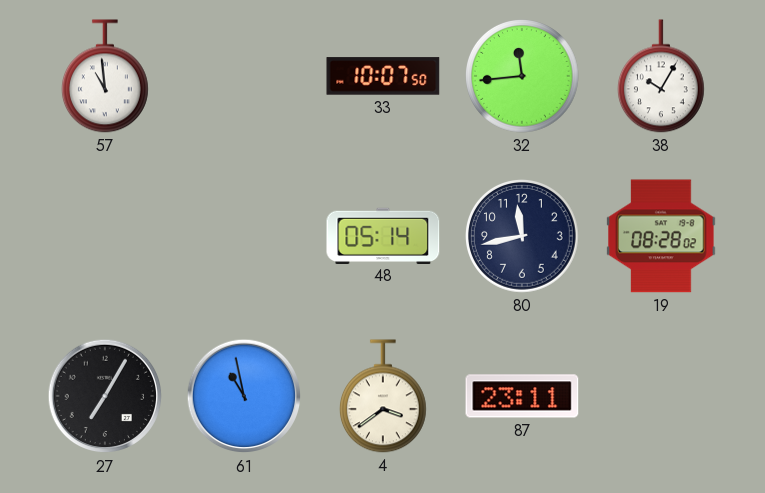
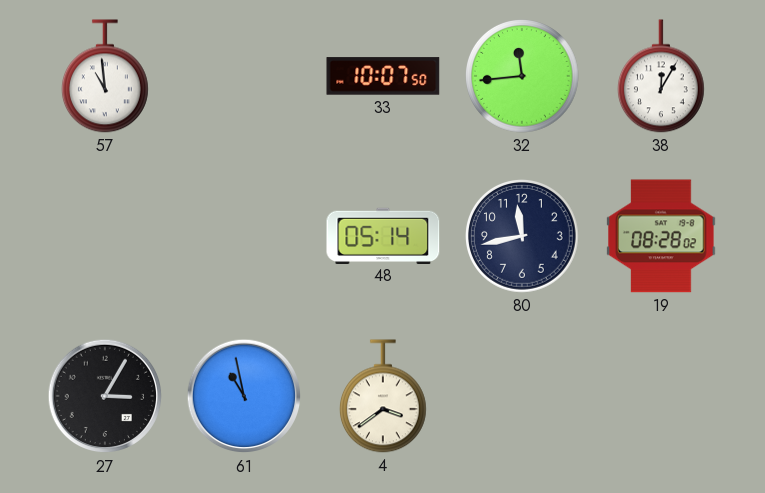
38: 10:05 -> 12:05
27: 7:05 -> 3:05
87: 23:11 -> none
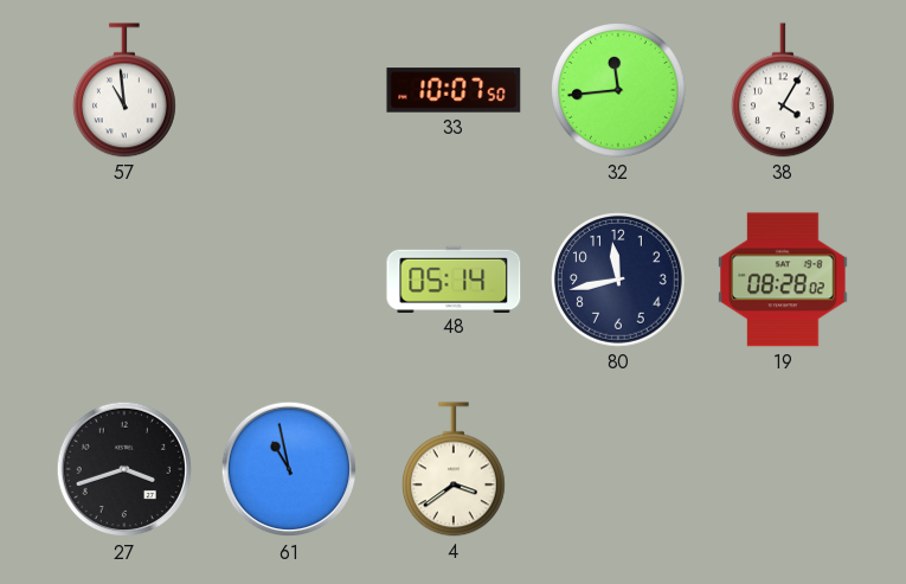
38: 12:05 -> 4:05
27: 3:05 -> 3:42
